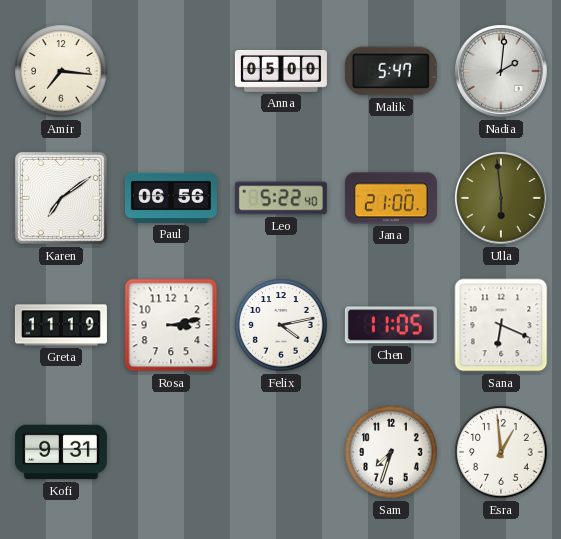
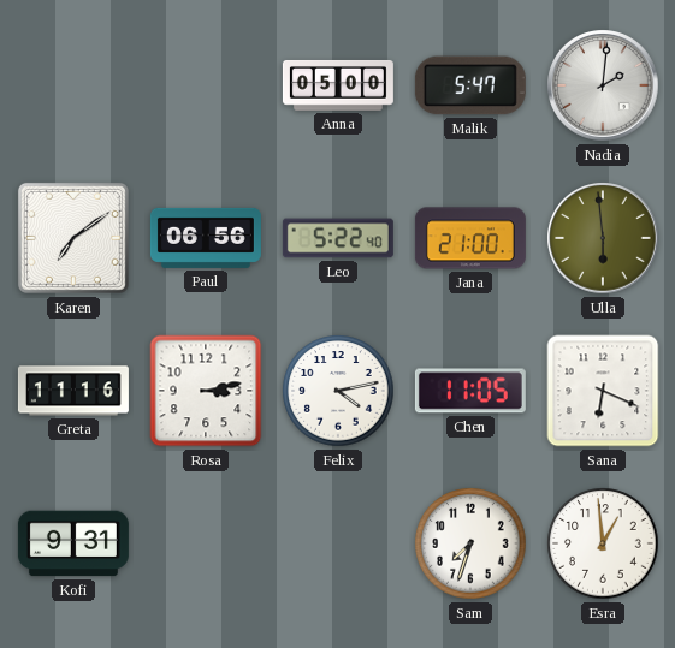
Amir: 7:16 -> none
Greta: 11:19 -> 11:16
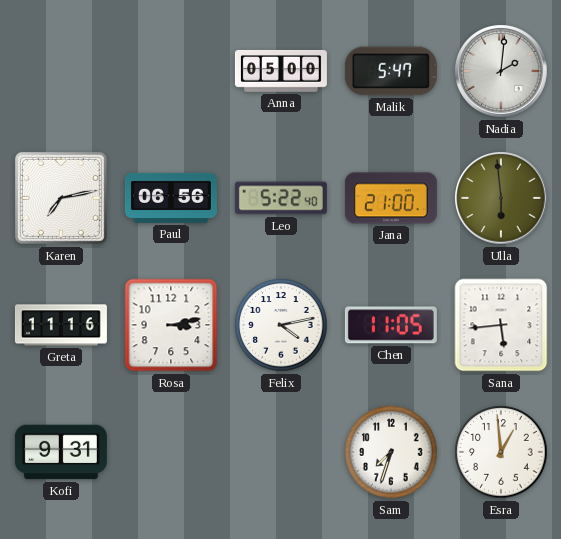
Karen: 7:09 -> 7:13
Sana: 6:19 -> 5:44
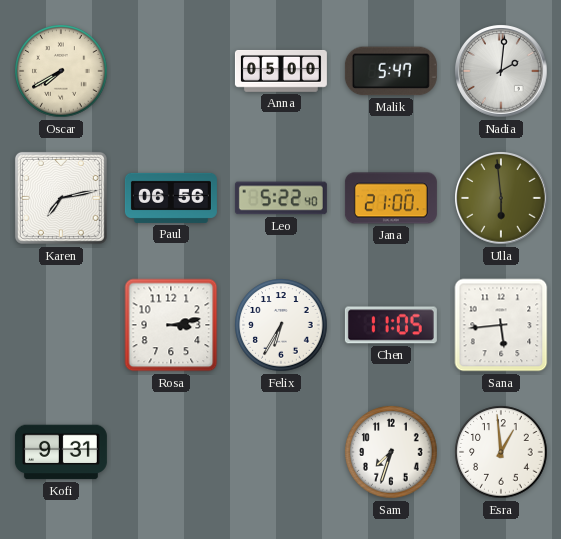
Oscar: none -> 7:40
Greta: 11:16 -> none
Felix: 4:13 -> 6:35
